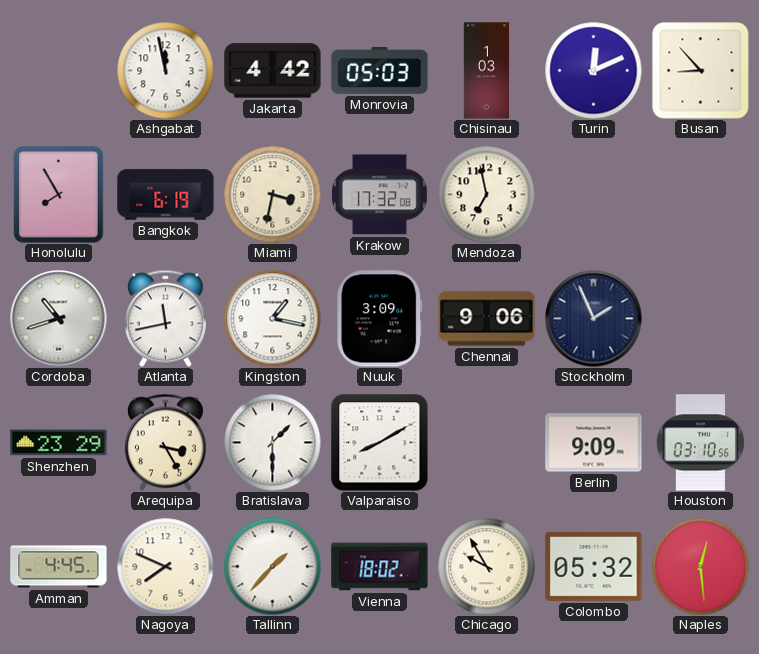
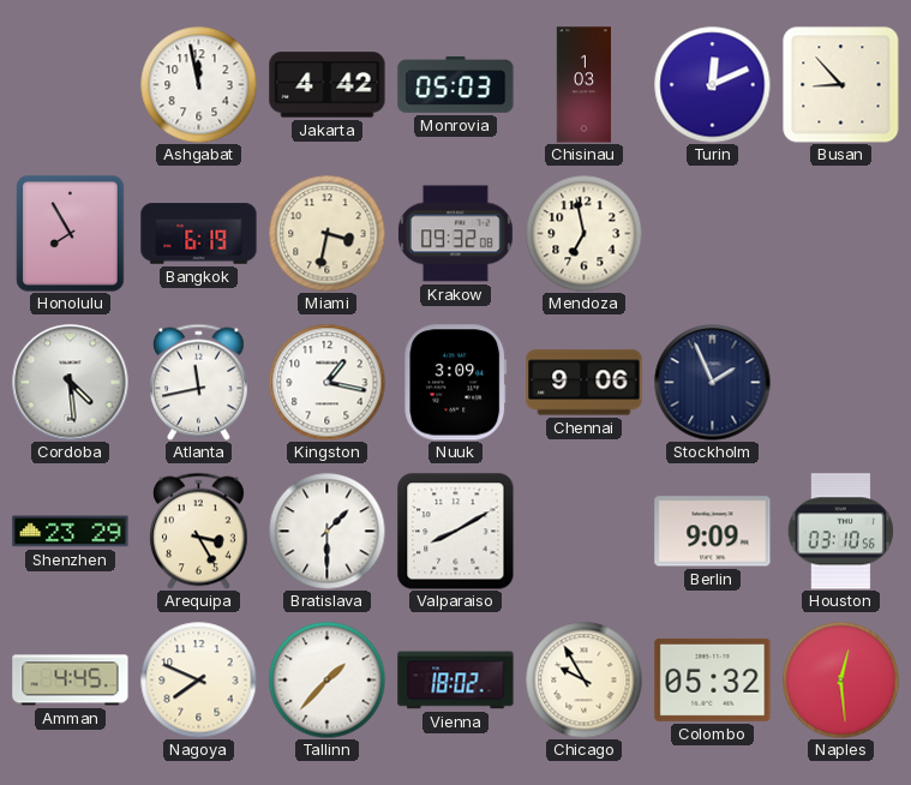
Krakow: 17:32 -> 09:32
Cordoba: 10:42 -> 4:29
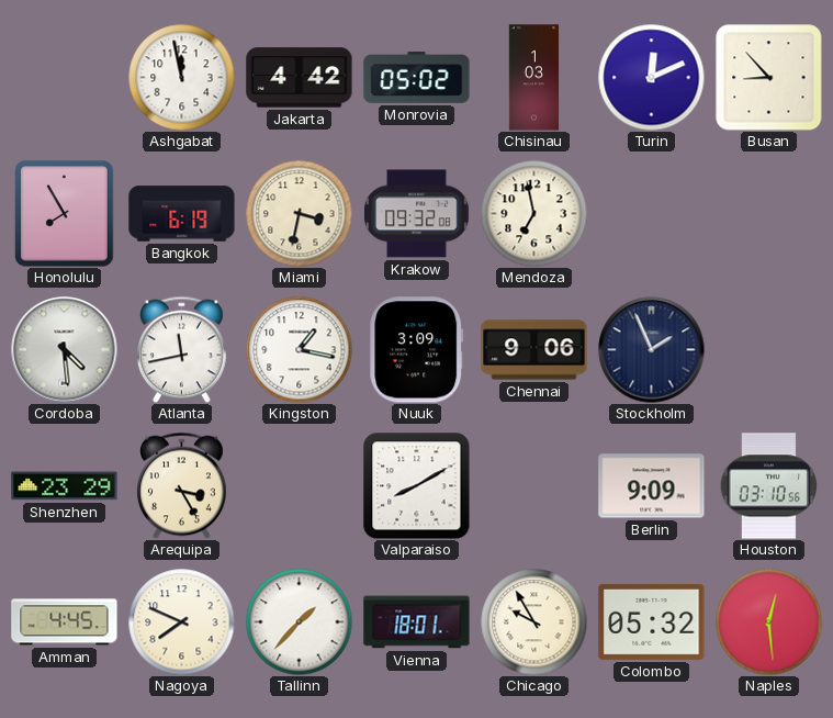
Monrovia: 05:03 -> 05:02
Bratislava: 1:30 -> none
Vienna: 18:02 -> 18:01
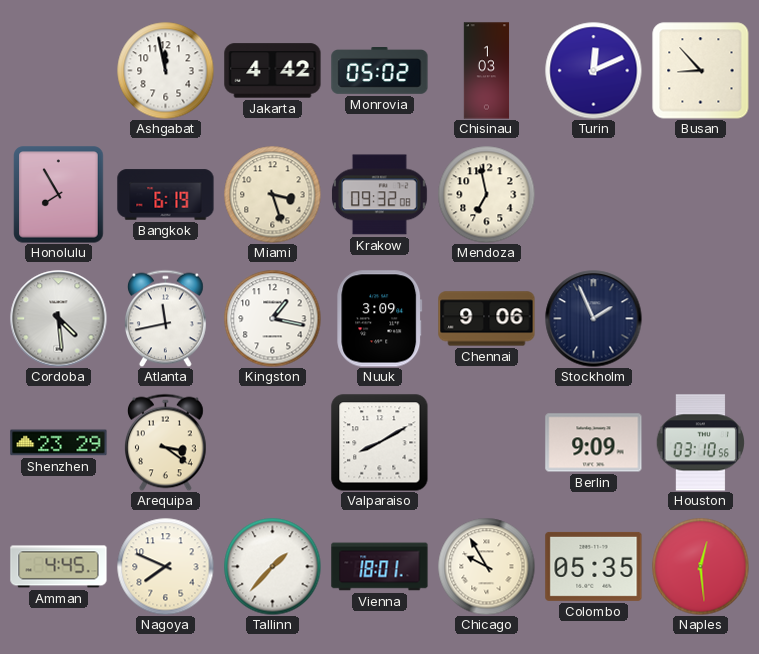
Miami: 3:32 -> 3:27
Arequipa: 3:25 -> 3:21
Colombo: 05:32 -> 05:35
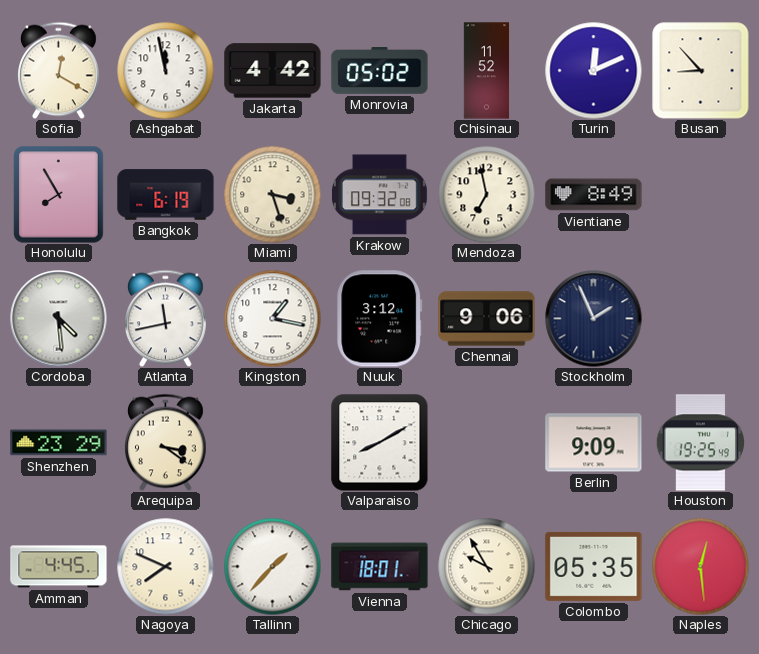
Sofia: none -> 12:20
Chisinau: 1:03 -> 11:52
Vientiane: none -> 8:49
Nuuk: 3:09 -> 3:12
Houston: 03:10 -> 19:25
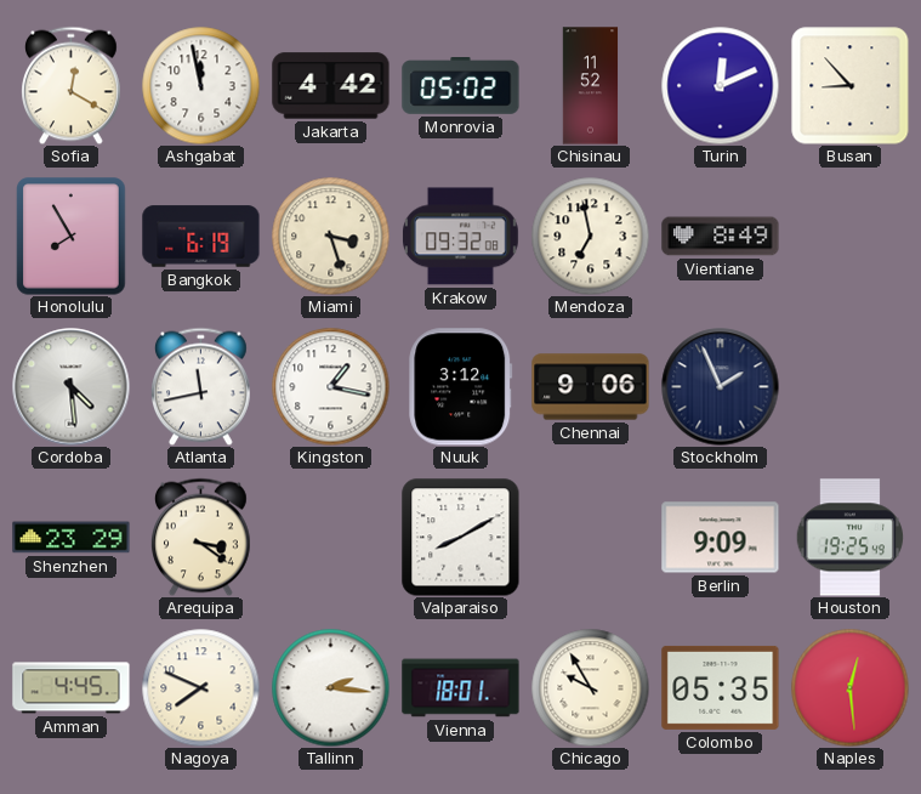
Tallinn: 1:37 -> 2:16
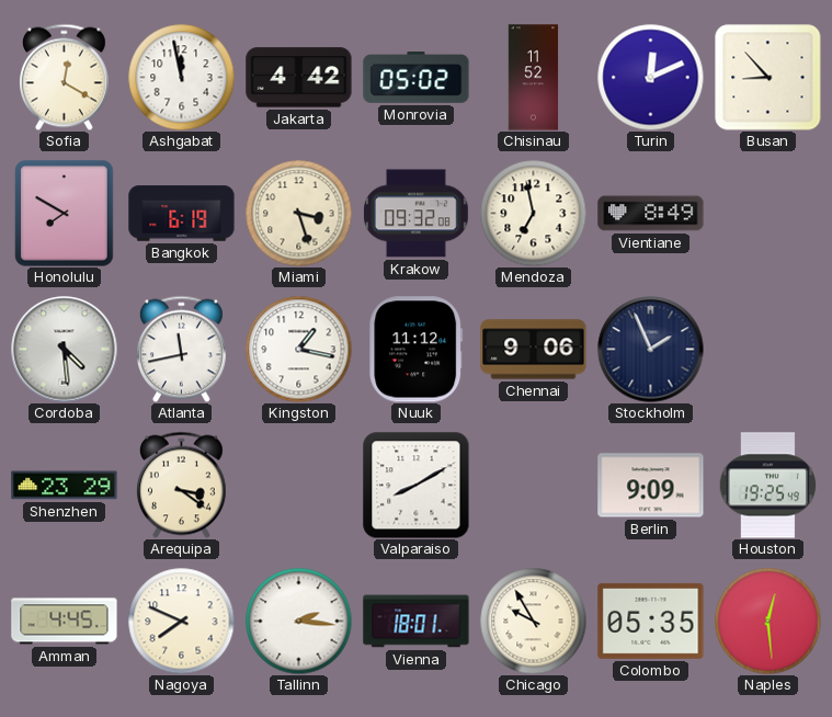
Honolulu: 7:55 -> 7:50
Nuuk: 3:12 -> 11:12
